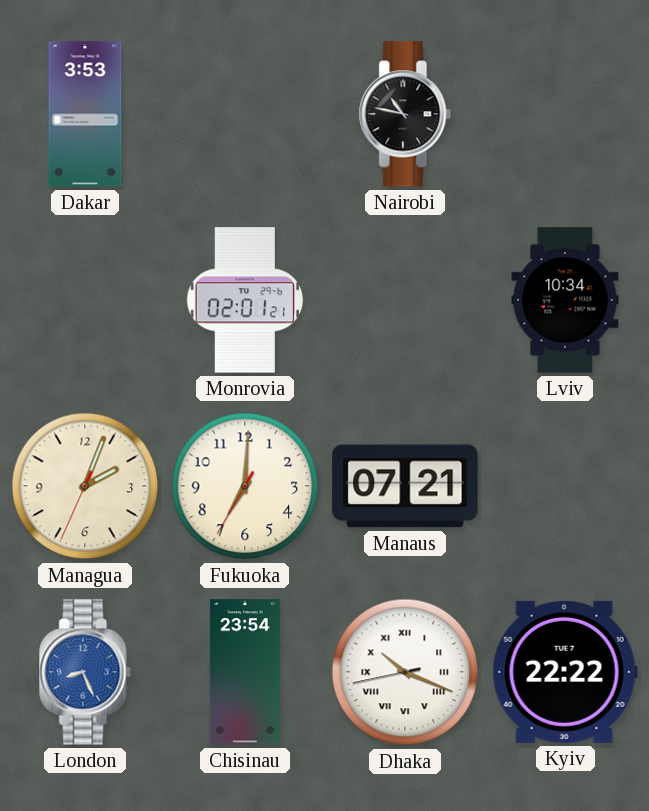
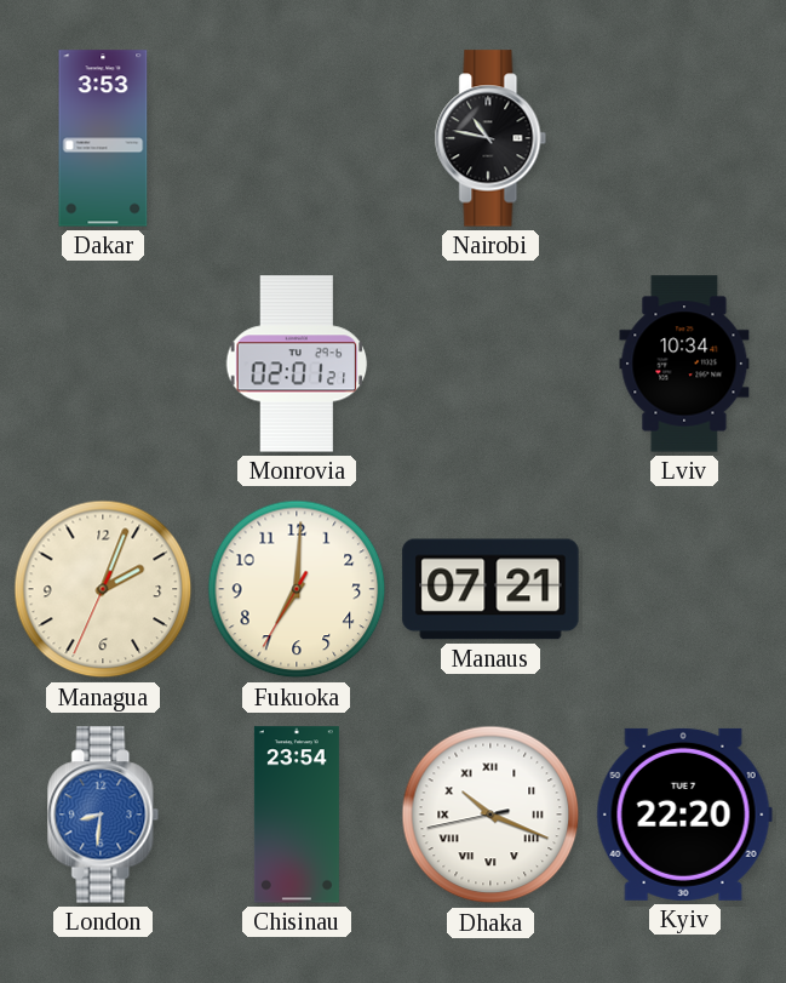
London: 8:26 -> 8:31
Kyiv: 22:22 -> 22:20
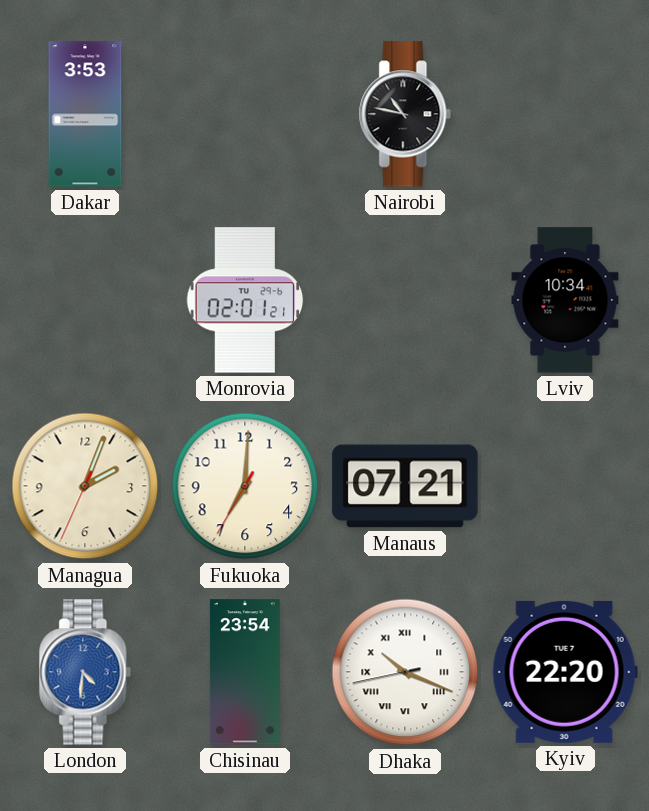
London: 8:31 -> 4:31
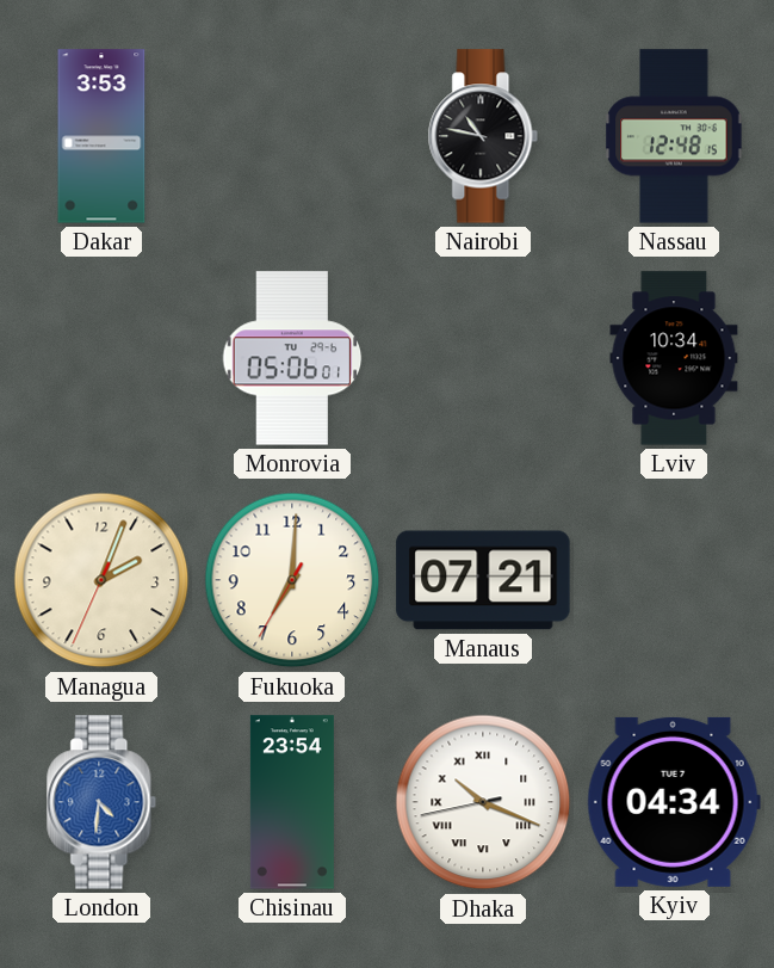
Nassau: none -> 12:48
Monrovia: 02:01 -> 05:06
Kyiv: 22:20 -> 04:34
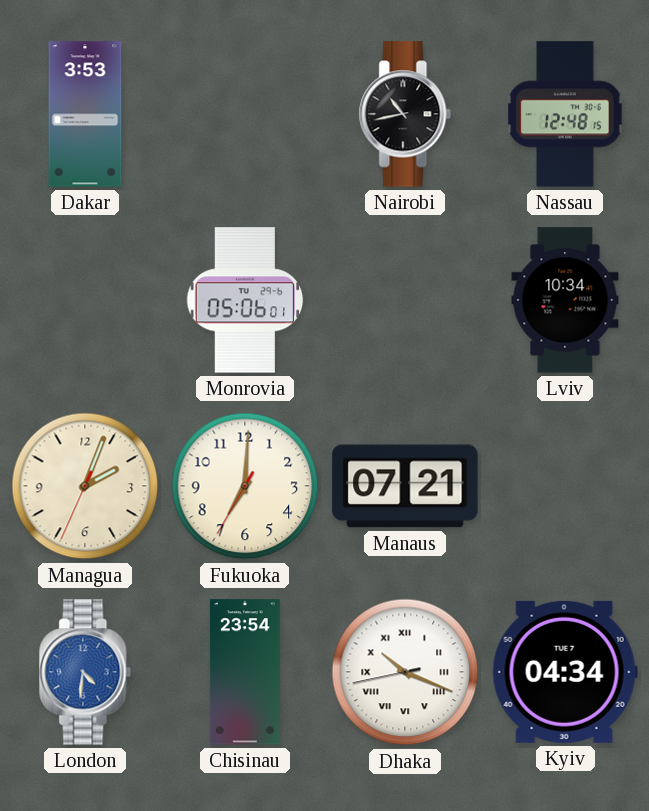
Nairobi: 10:47 -> 10:43
